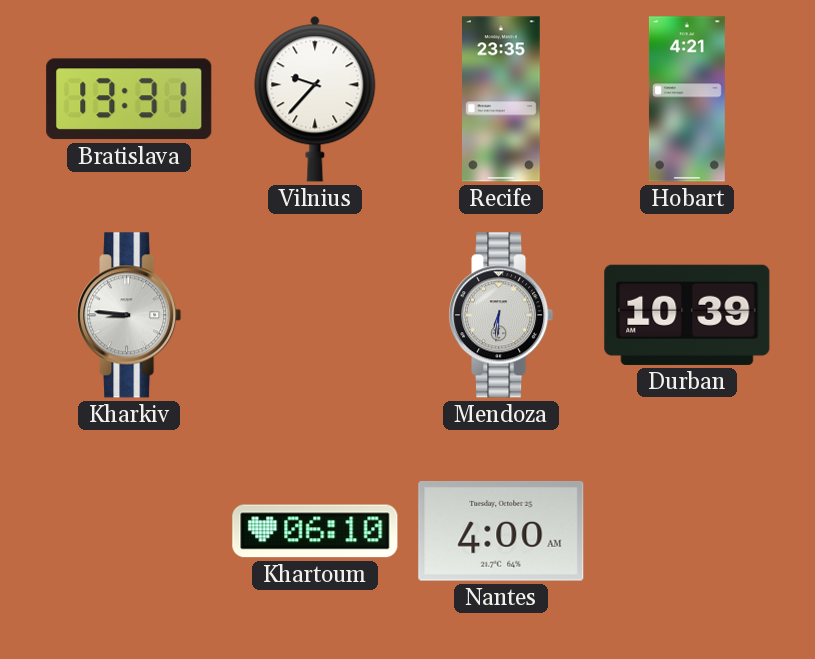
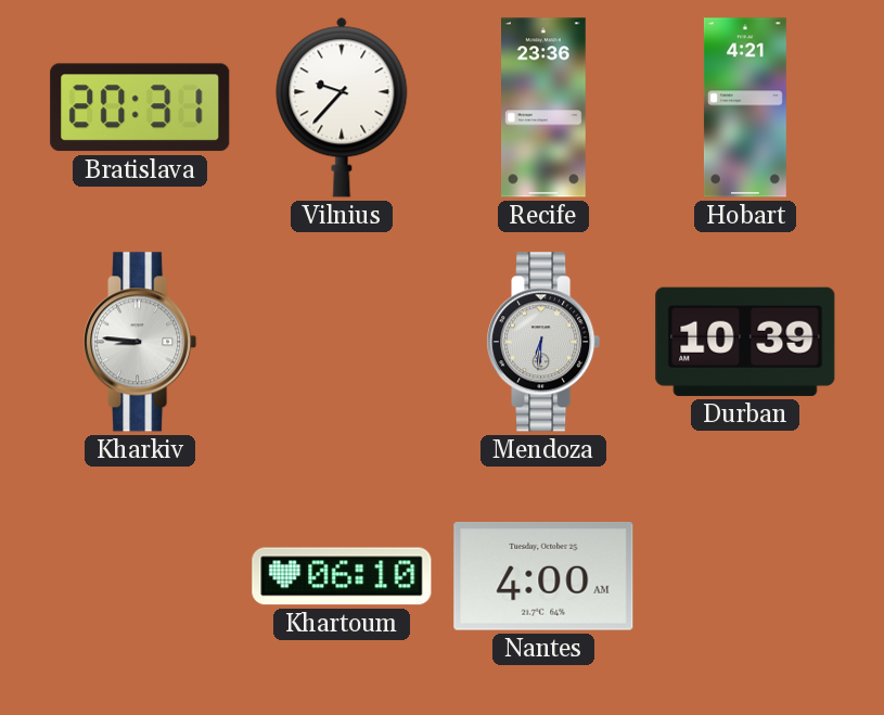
Bratislava: 13:31 -> 20:31
Recife: 23:35 -> 23:36
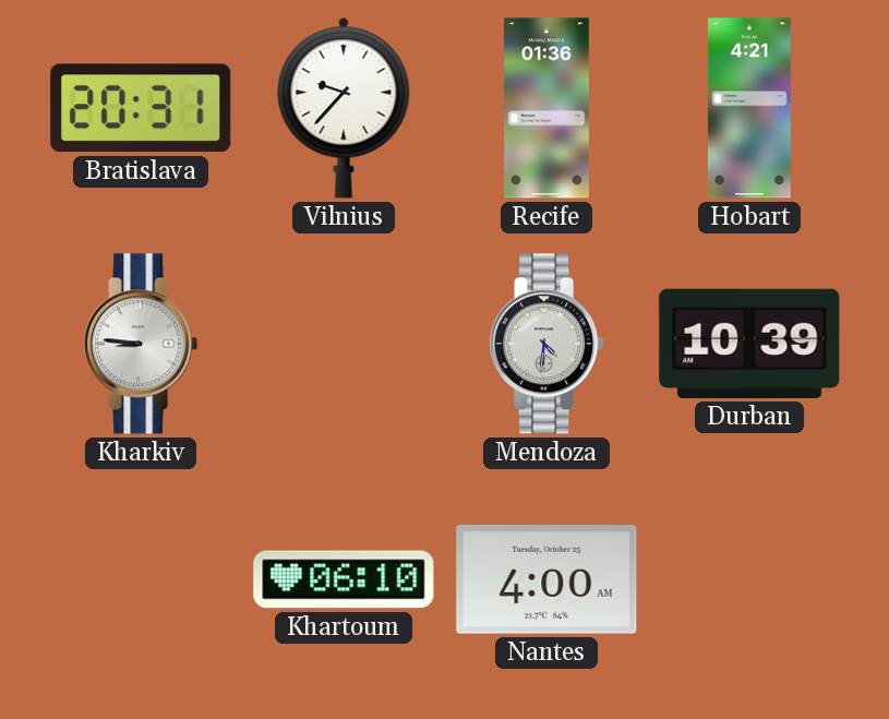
Recife: 23:36 -> 01:36
Mendoza: 6:31 -> 4:31
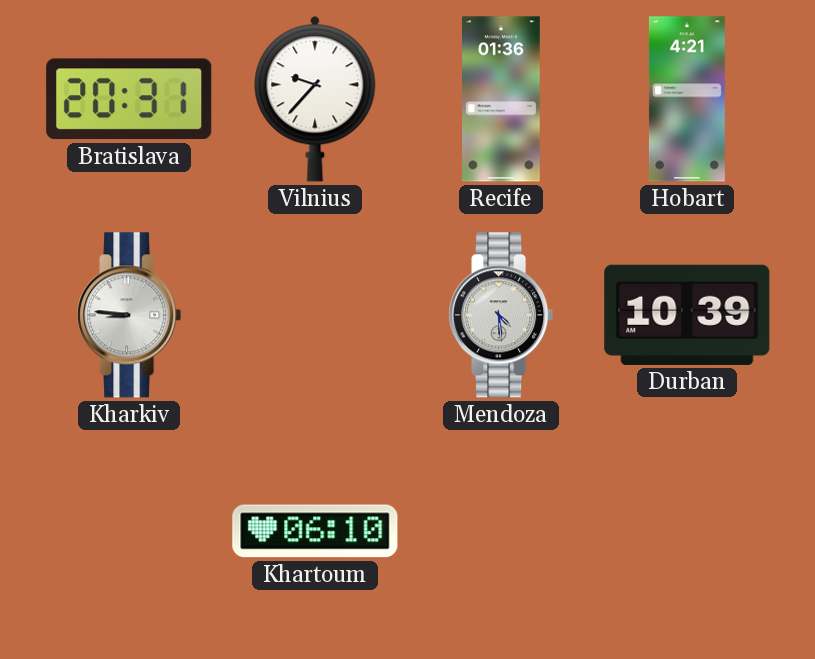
Mendoza: 4:31 -> 4:29
Nantes: 4:00 -> none
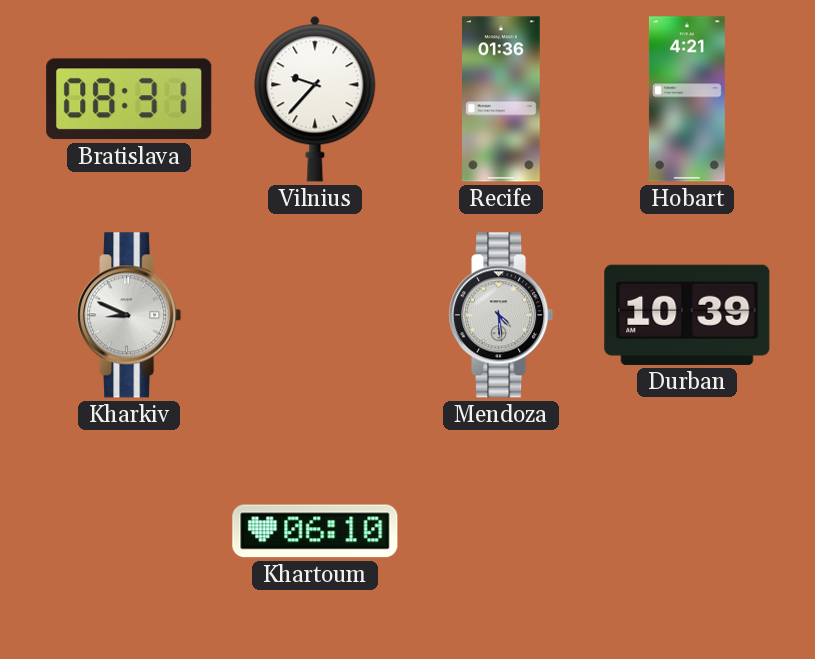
Bratislava: 20:31 -> 08:31
Kharkiv: 8:46 -> 8:49
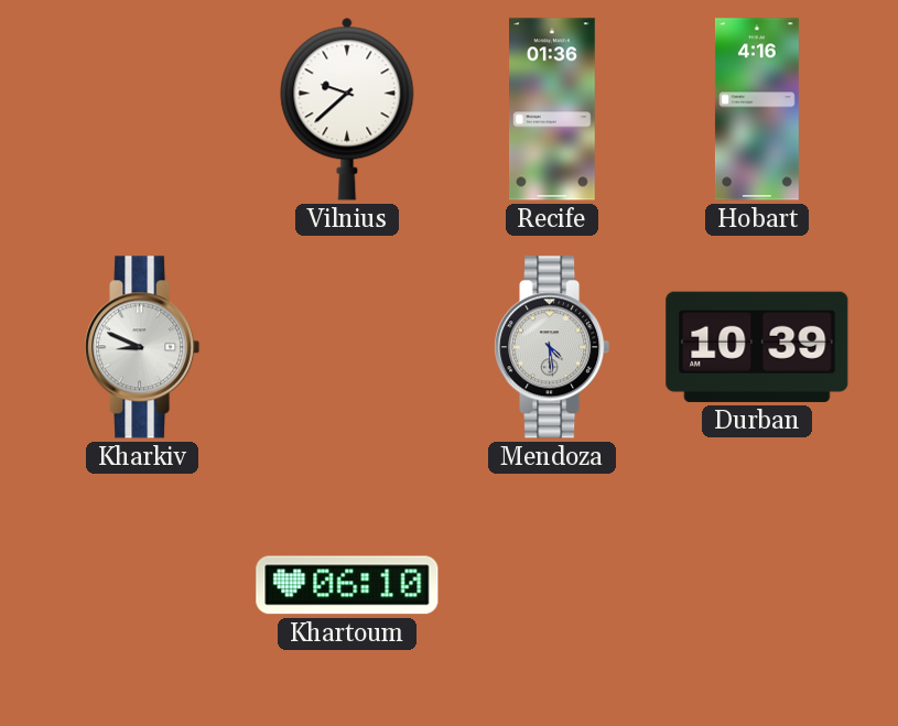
Bratislava: 08:31 -> none
Vilnius: 9:37 -> 9:38
Hobart: 4:21 -> 4:16
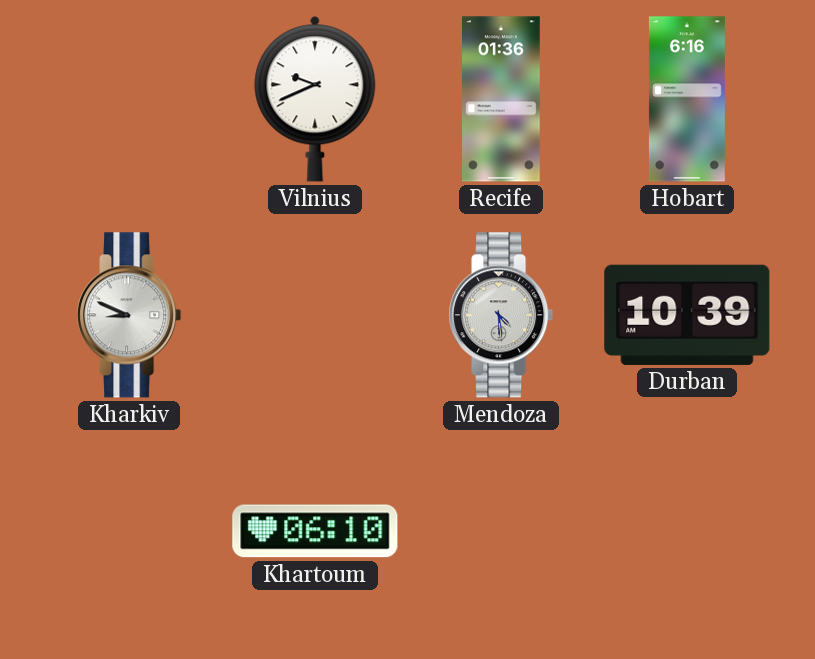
Vilnius: 9:38 -> 9:41
Hobart: 4:16 -> 6:16
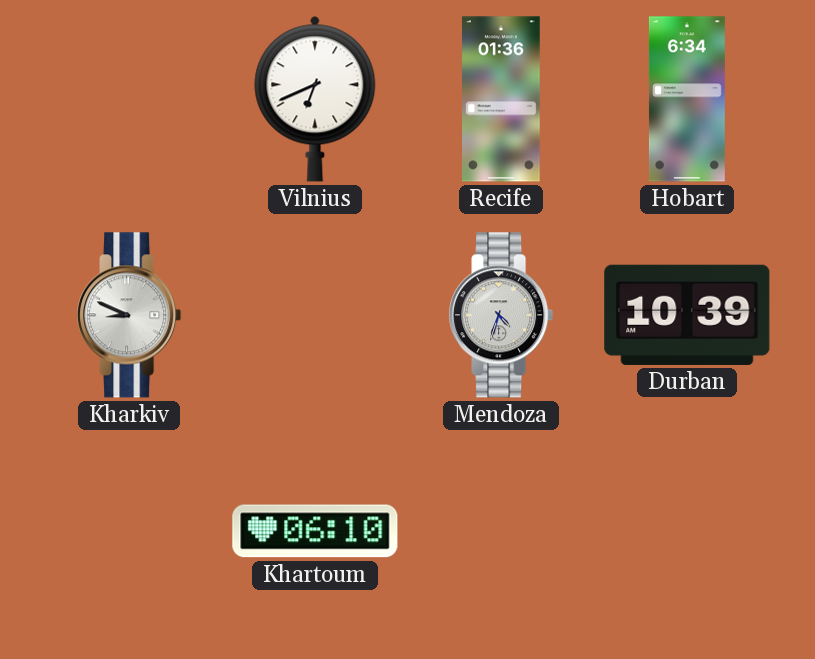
Vilnius: 9:41 -> 6:41
Hobart: 6:16 -> 6:34
Mendoza: 4:29 -> 4:33
